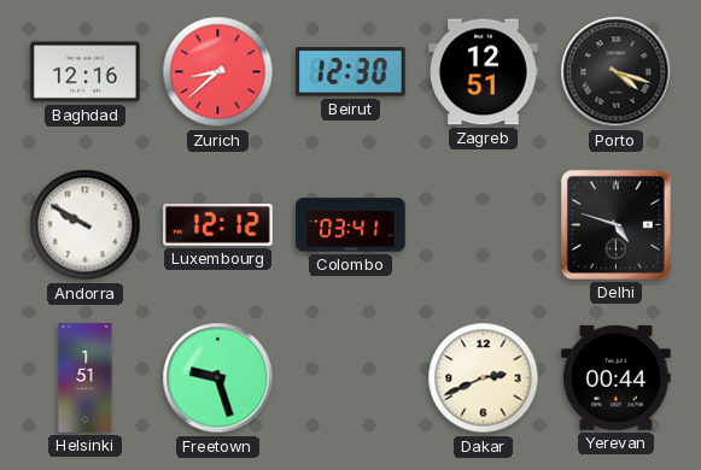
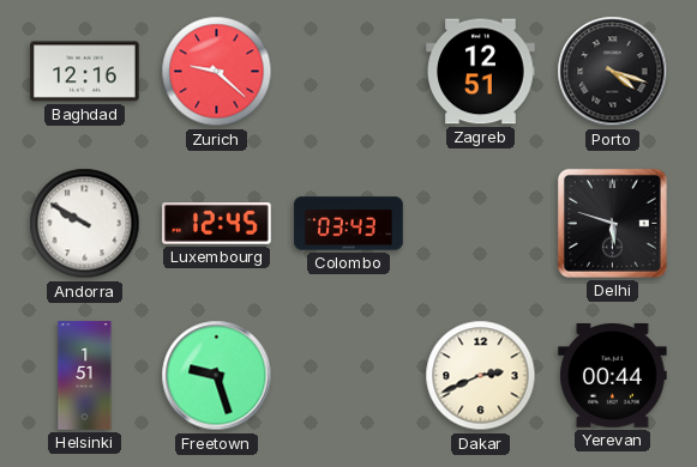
Zurich: 8:38 -> 9:22
Beirut: 12:30 -> none
Luxembourg: 12:12 -> 12:45
Colombo: 03:41 -> 03:43
Delhi: 4:48 -> 5:48
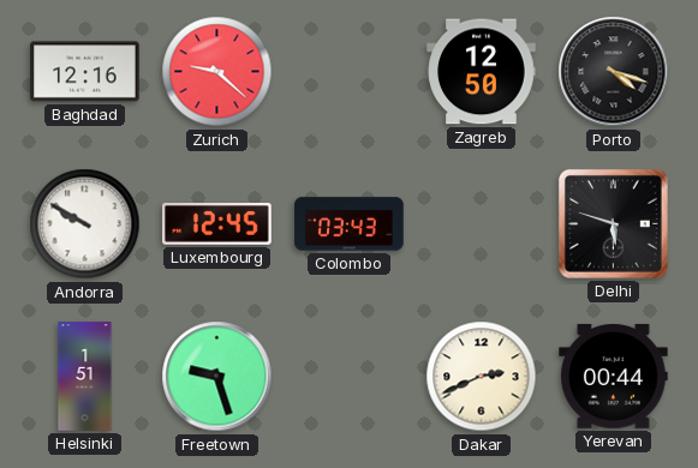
Zagreb: 12:51 -> 12:50
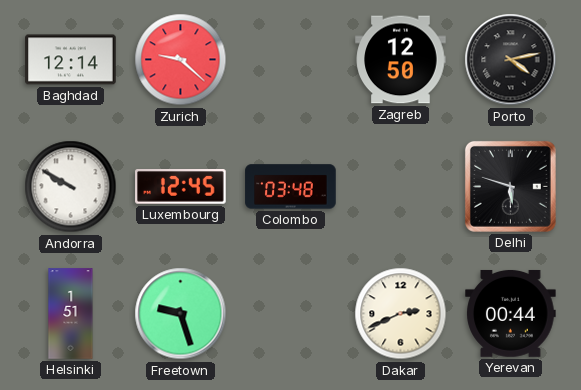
Baghdad: 12:16 -> 12:14
Porto: 4:18 -> 4:13
Colombo: 03:43 -> 03:48
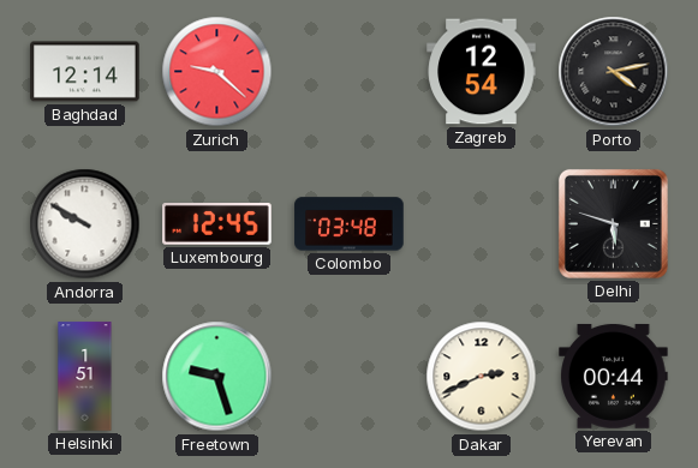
Zagreb: 12:50 -> 12:54
